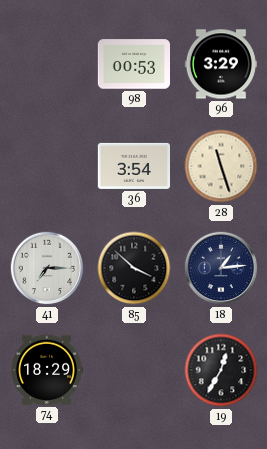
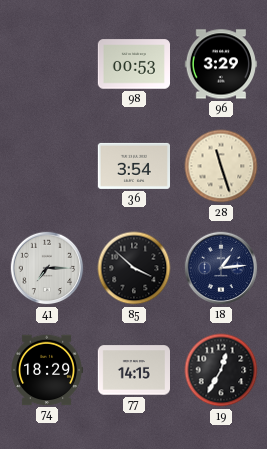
77: none -> 14:15
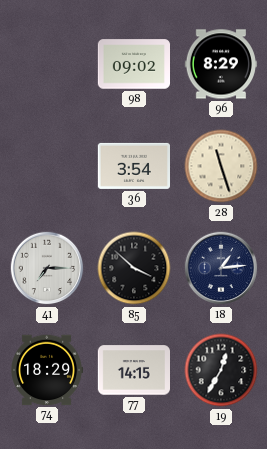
98: 00:53 -> 09:02
96: 3:29 -> 8:29
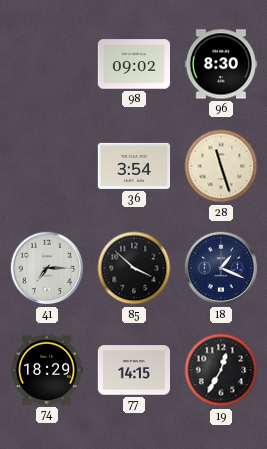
96: 8:29 -> 8:30
18: 1:14 -> 1:19
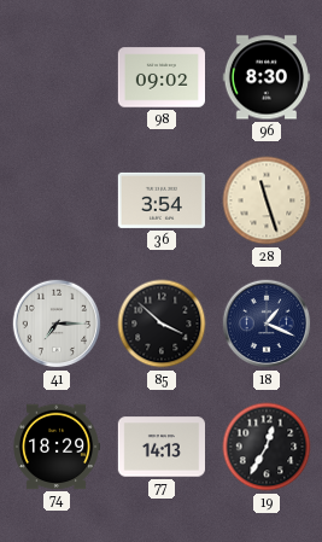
77: 14:15 -> 14:13
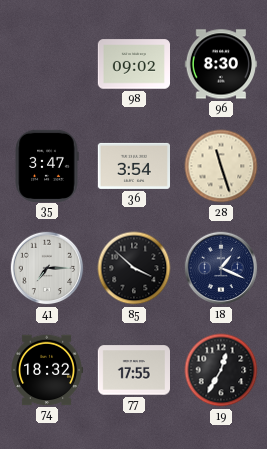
35: none -> 3:47
74: 18:29 -> 18:32
77: 14:13 -> 17:55
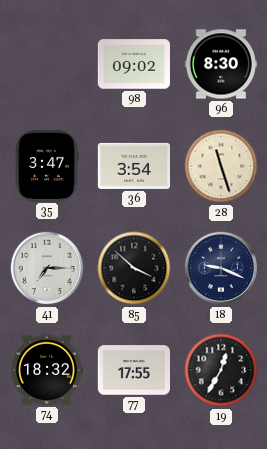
18: 1:19 -> 9:19
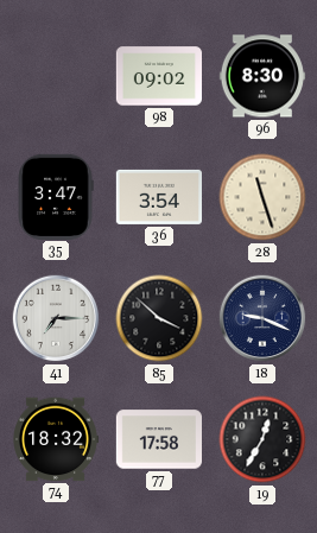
77: 17:55 -> 17:58
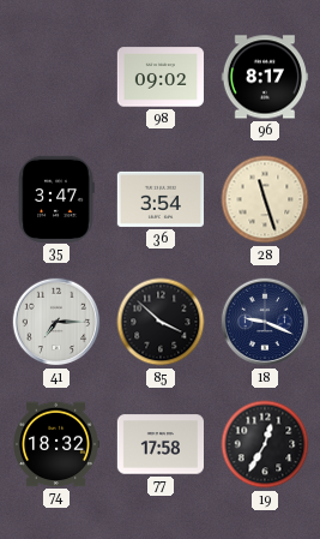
96: 8:30 -> 8:17
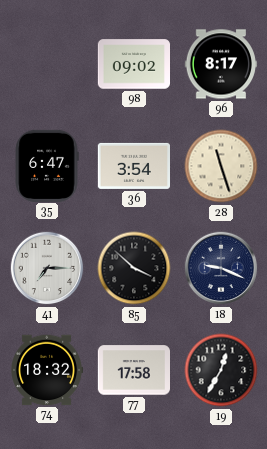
35: 3:47 -> 6:47
